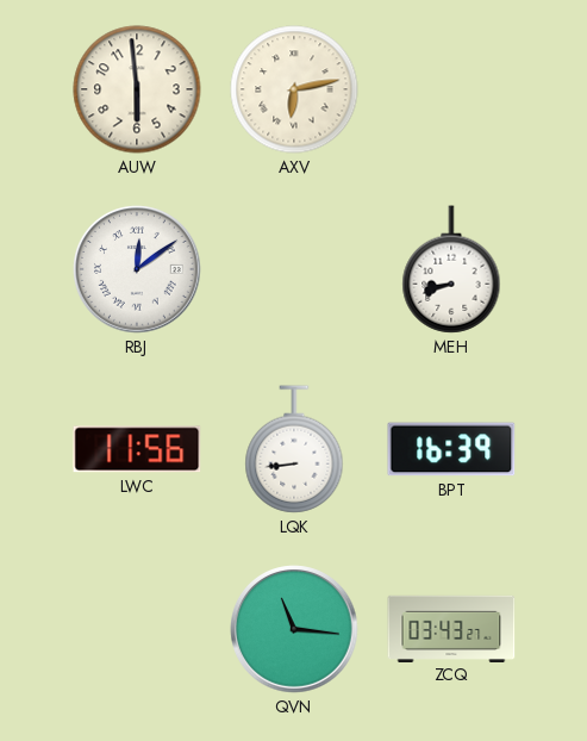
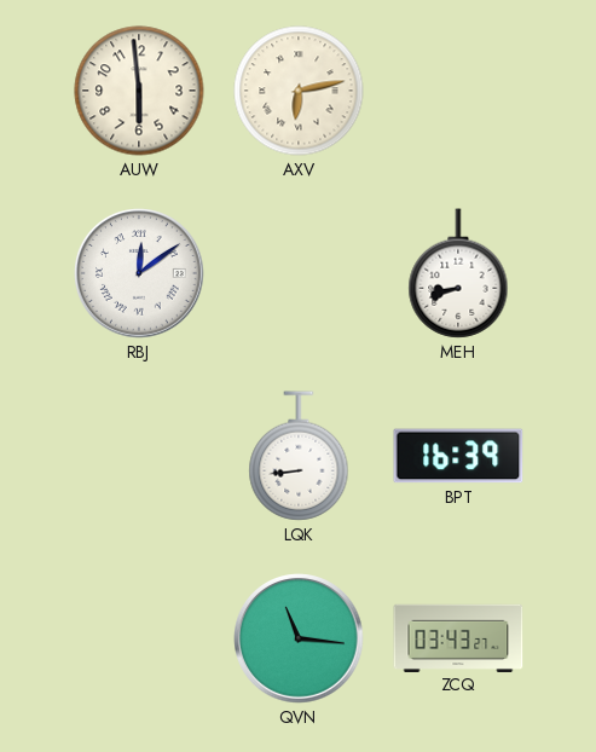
LWC: 11:56 -> none
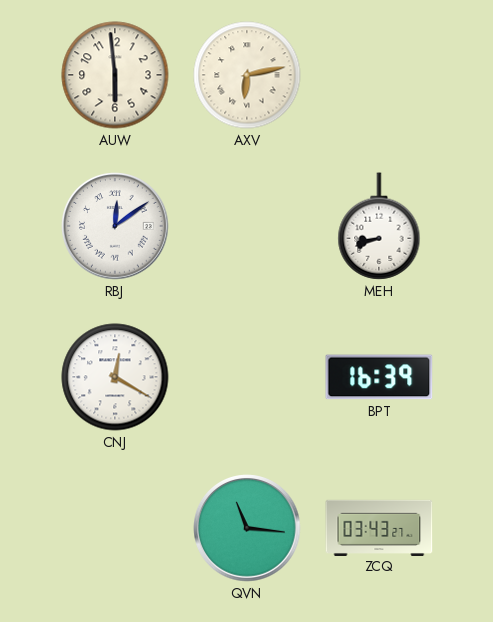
CNJ: none -> 12:20
LQK: 8:44 -> none
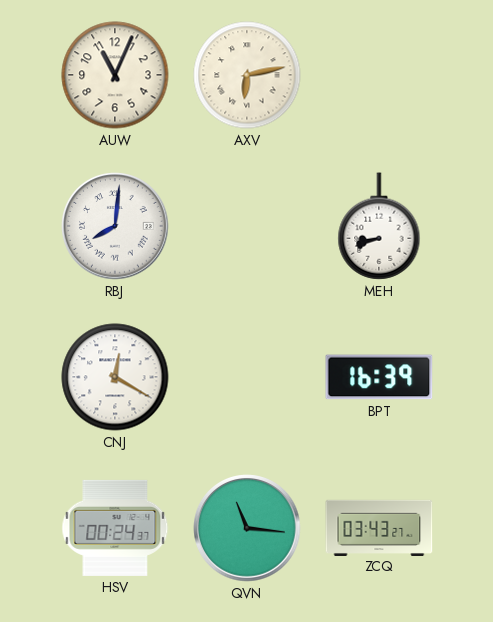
AUW: 5:59 -> 11:04
RBJ: 12:09 -> 8:01
HSV: none -> 00:24
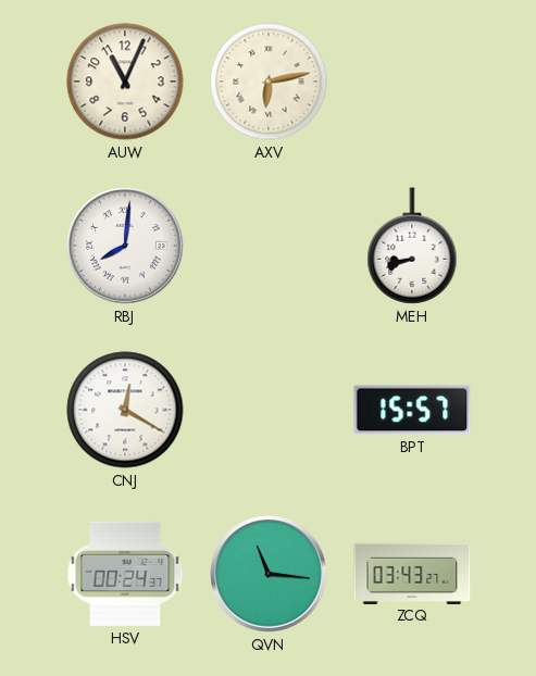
BPT: 16:39 -> 15:57
